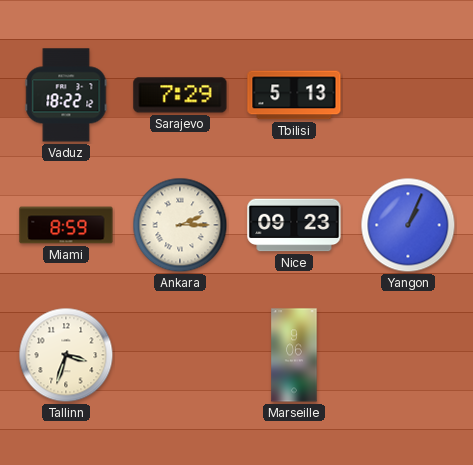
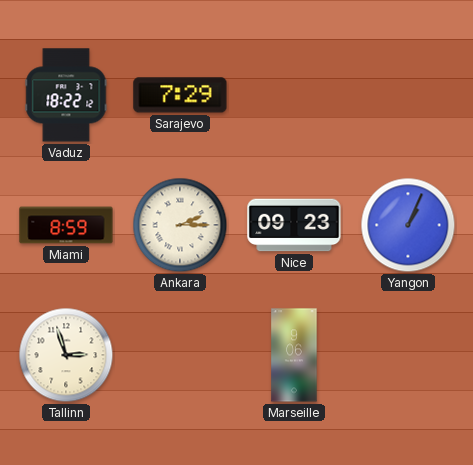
Tbilisi: 5:13 -> none
Tallinn: 3:33 -> 2:57
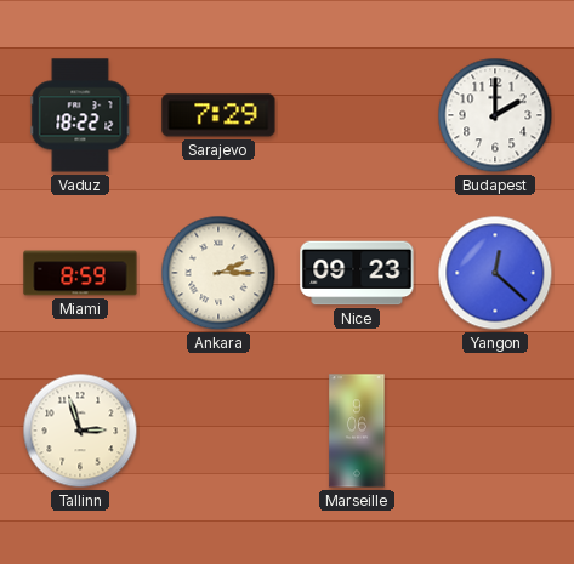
Budapest: none -> 2:00
Yangon: 1:04 -> 12:22
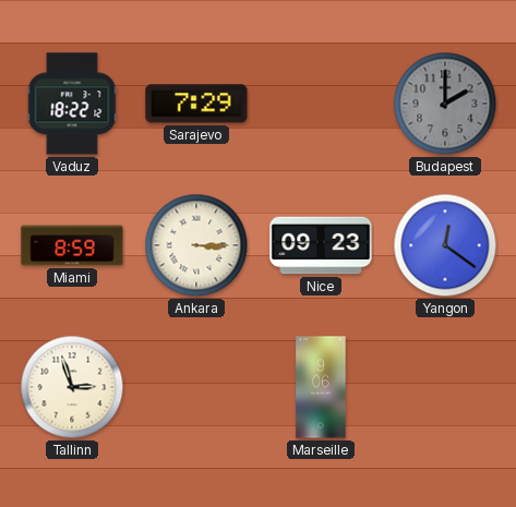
Budapest dial: white -> grey
Ankara: 2:15 -> 3:15
Yangon: 12:22 -> 12:21
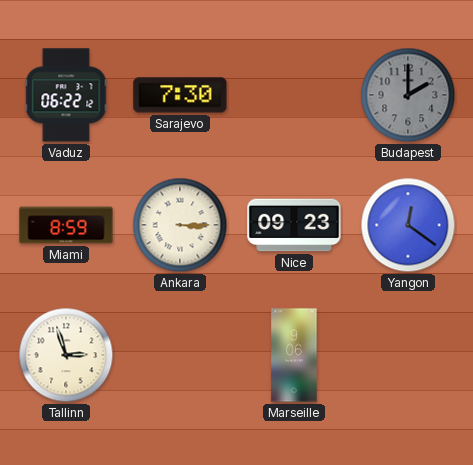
Vaduz: 18:22 -> 06:22
Sarajevo: 7:29 -> 7:30
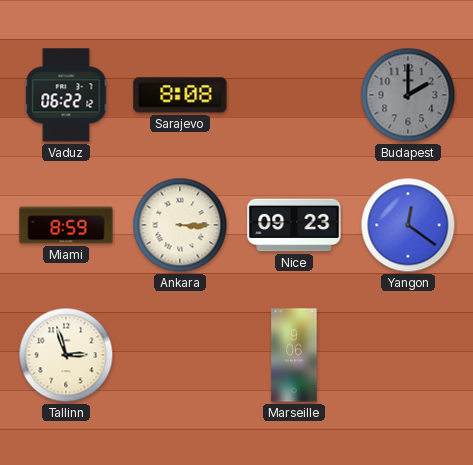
Sarajevo: 7:30 -> 8:08
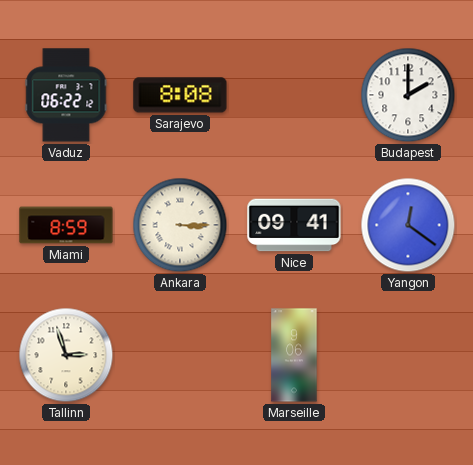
Budapest dial: grey -> white
Nice: 09:23 -> 09:41
